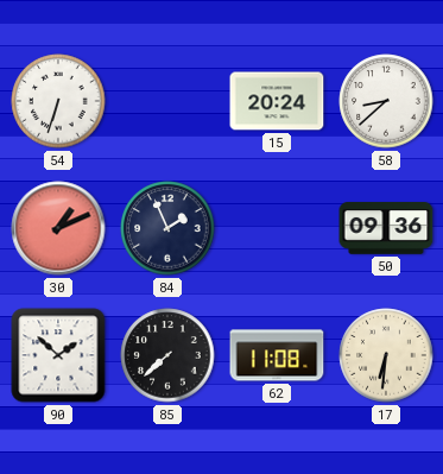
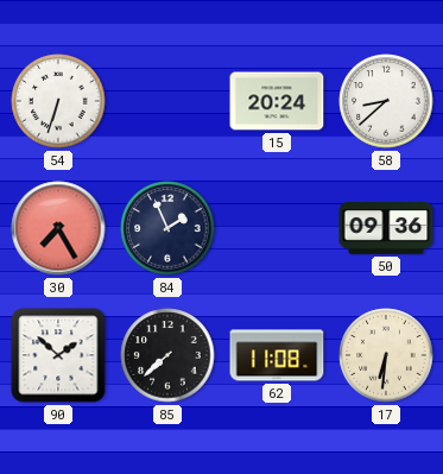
30: 1:11 -> 7:25
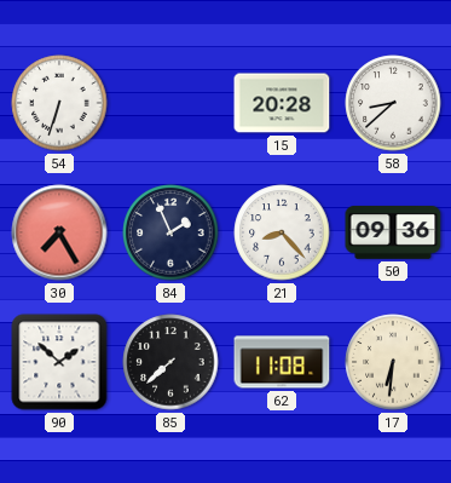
15: 20:24 -> 20:28
21: none -> 8:23
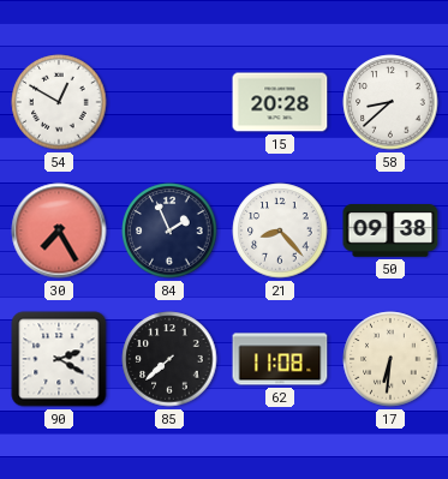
54: 6:33 -> 12:50
50: 09:36 -> 09:38
90: 1:52 -> 2:20
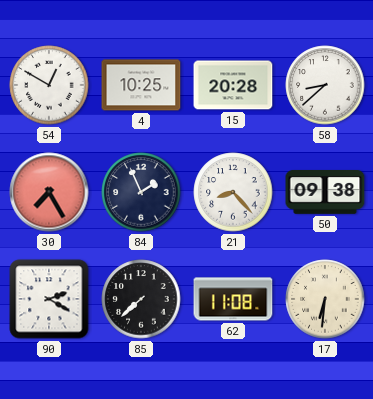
4: none -> 10:25
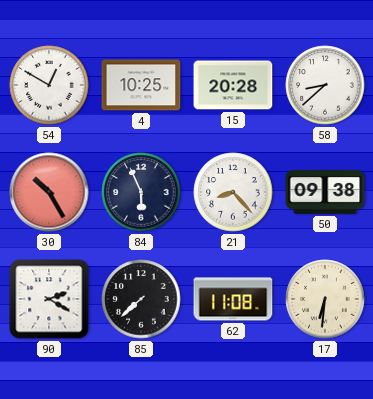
30: 7:25 -> 10:25
84: 1:56 -> 5:56
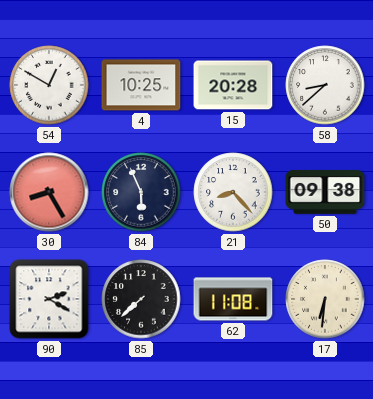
30: 10:25 -> 8:25
